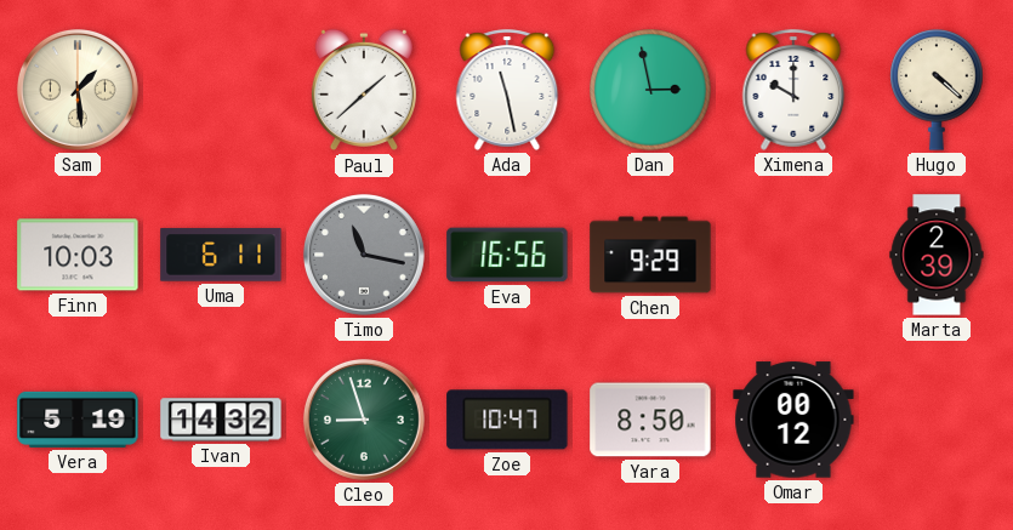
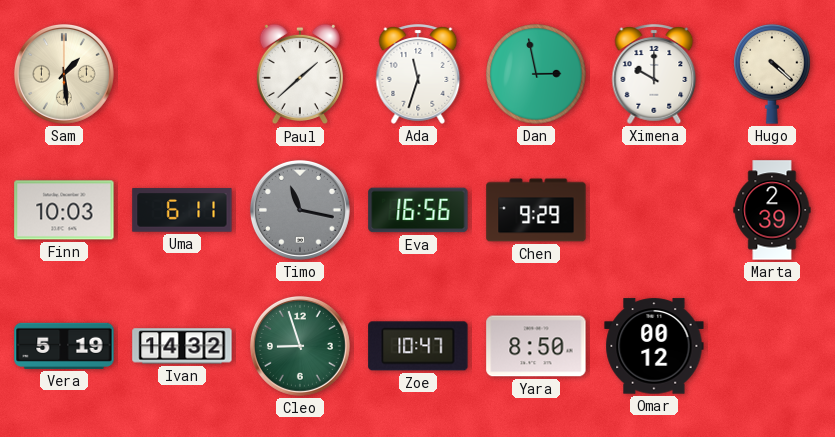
Ada: 11:28 -> 11:33
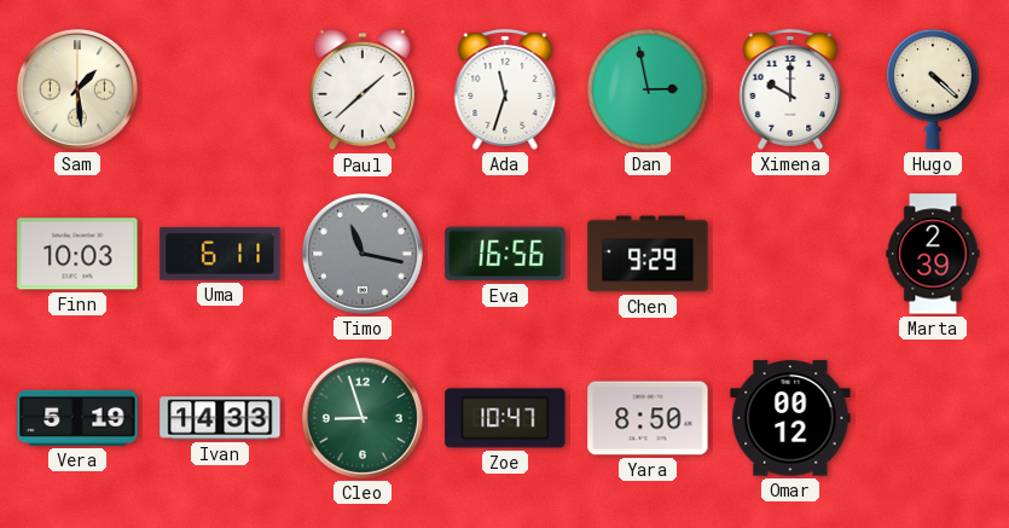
Ivan: 14:32 -> 14:33
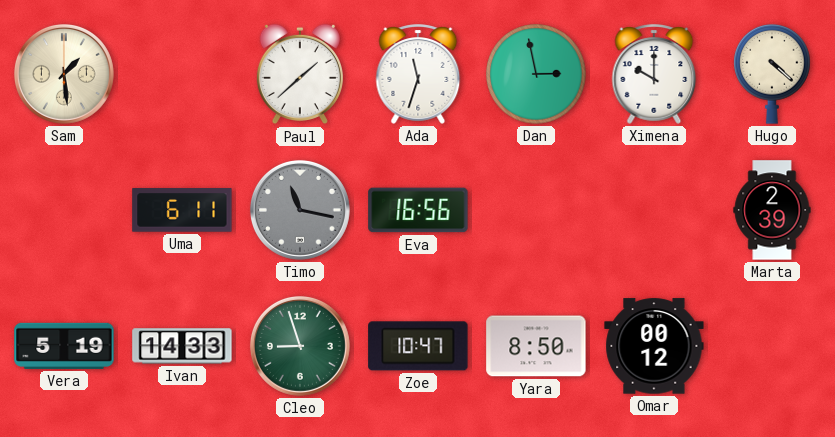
Finn: 10:03 -> none
Chen: 9:29 -> none
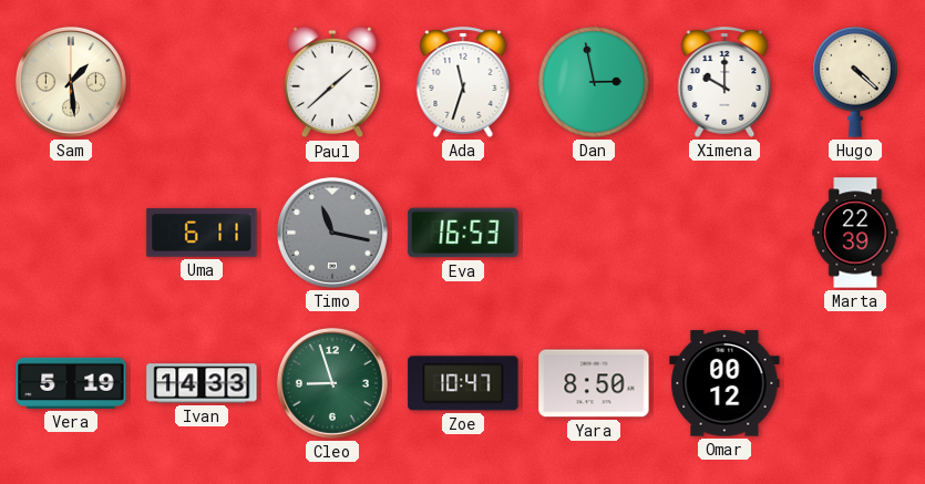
Eva: 16:56 -> 16:53
Marta: 2:39 -> 22:39
